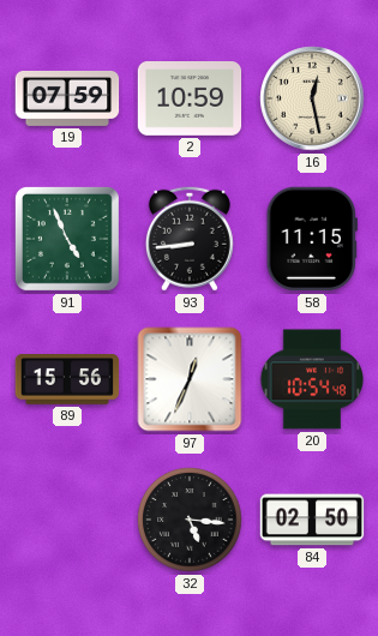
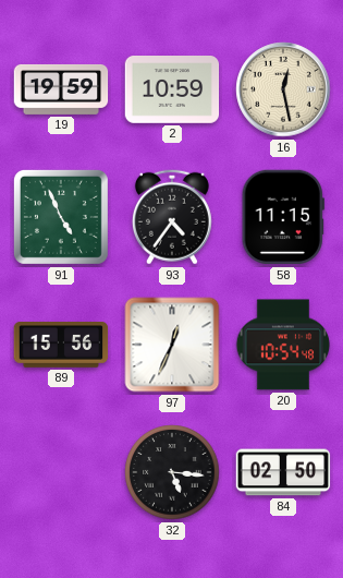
19: 07:59 -> 19:59
93: 8:44 -> 4:36
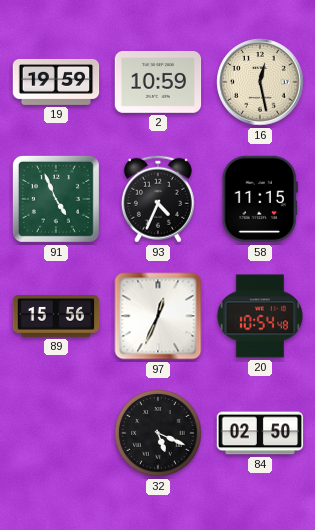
93: 4:36 -> 4:34
32: 5:16 -> 5:19
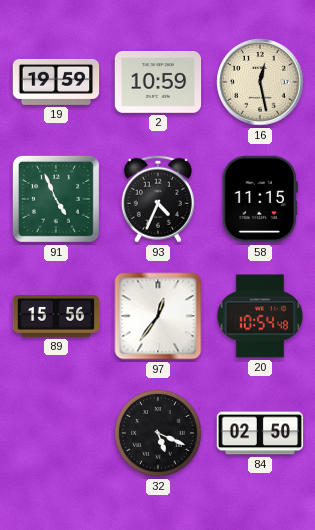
97: 12:34 -> 12:36
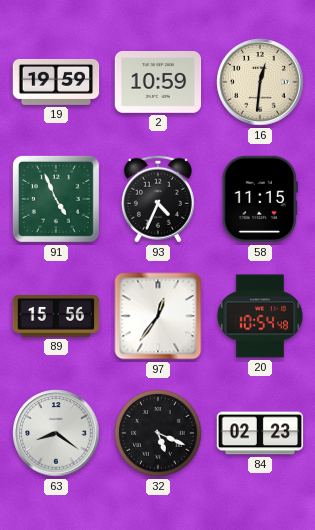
16: 12:28 -> 12:31
63: none -> 8:21
84: 02:50 -> 02:23
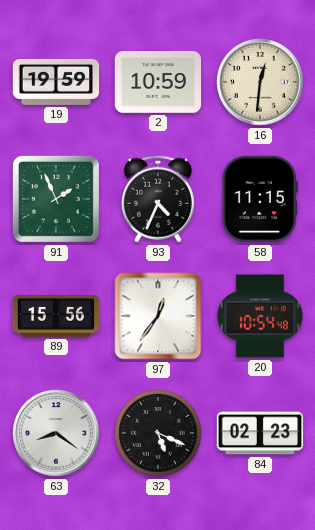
91: 4:56 -> 1:56
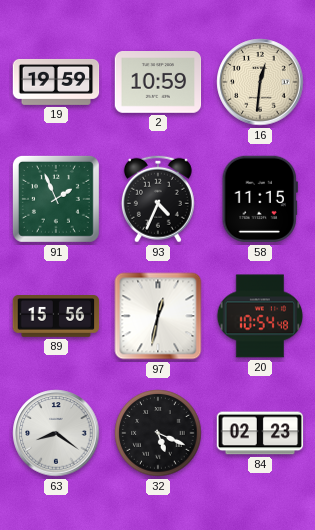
97: 12:36 -> 12:32
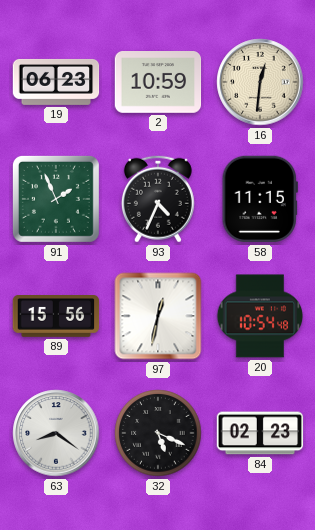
19: 19:59 -> 06:23
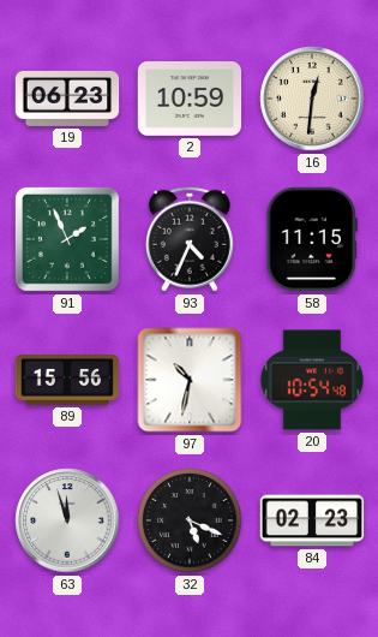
97: 12:32 -> 10:32
63: 8:21 -> 11:57
